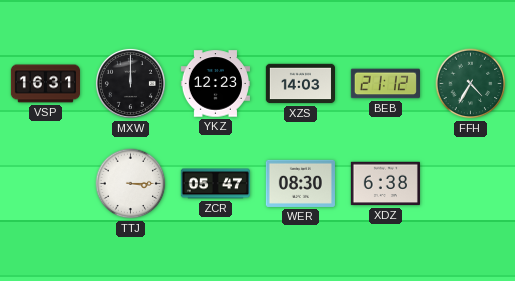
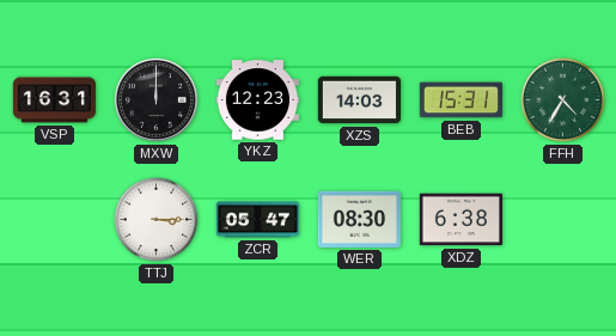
BEB: 21:12 -> 15:31
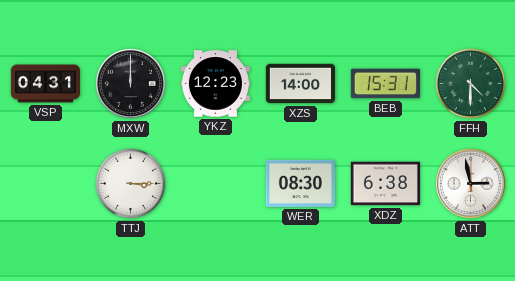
VSP: 16:31 -> 04:31
XZS: 14:03 -> 14:00
FFH: 4:35 -> 4:30
ZCR: 05:47 -> none
ATT: none -> 2:58
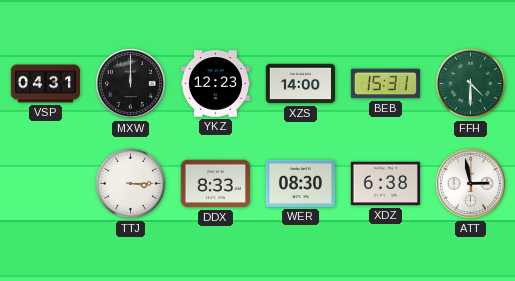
DDX: none -> 8:33
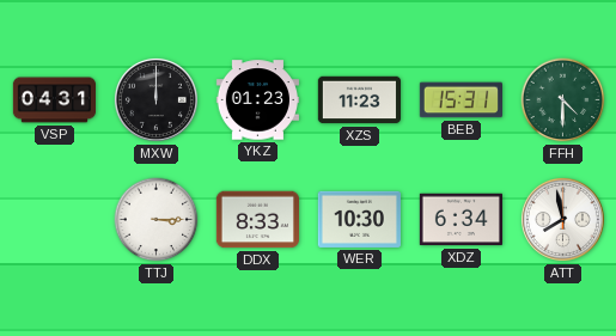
YKZ: 12:23 -> 01:23
XZS: 14:00 -> 11:23
WER: 08:30 -> 10:30
XDZ: 6:38 -> 6:34
ATT: 2:58 -> 7:58
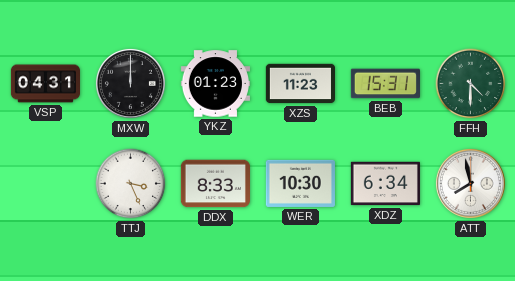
TTJ: 3:15 -> 3:26
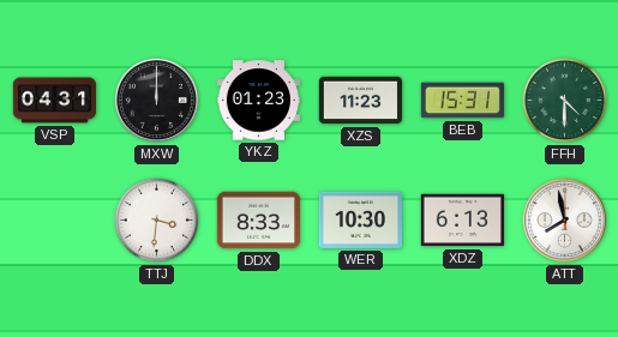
TTJ: 3:26 -> 3:31
XDZ: 6:34 -> 6:13
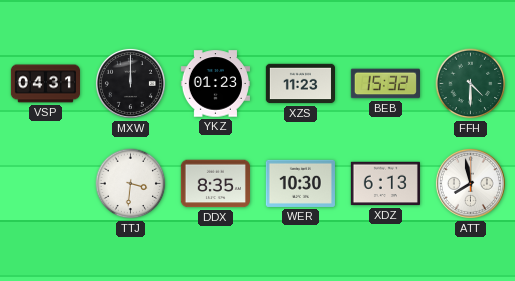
BEB: 15:31 -> 15:32
DDX: 8:33 -> 8:35
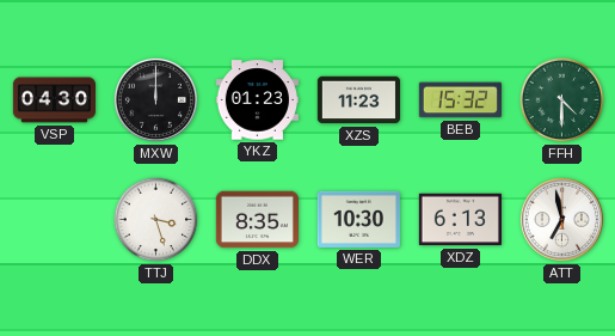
VSP: 04:31 -> 04:30
TTJ: 3:31 -> 3:27
ATT: 7:58 -> 6:58
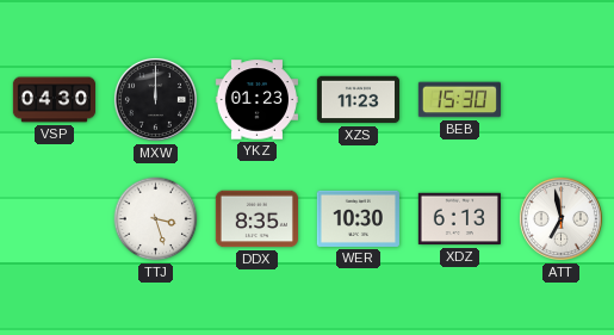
BEB: 15:32 -> 15:30
FFH: 4:30 -> none
